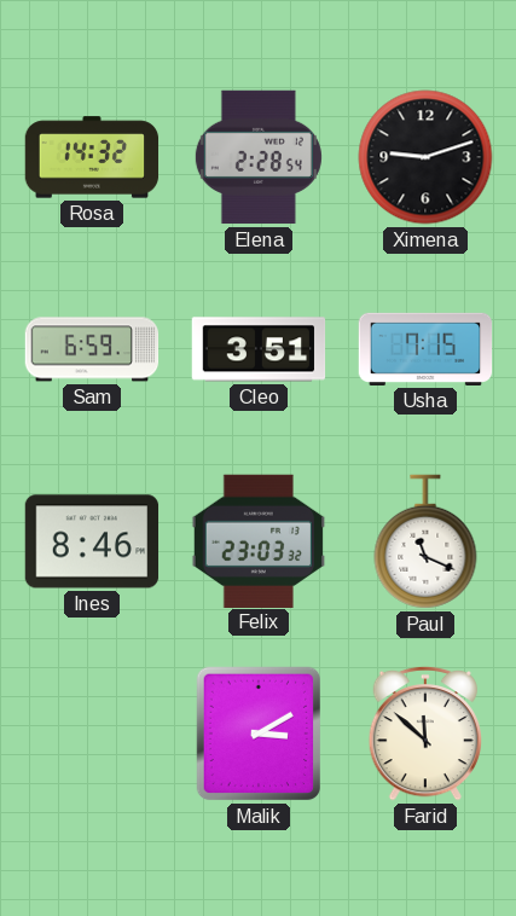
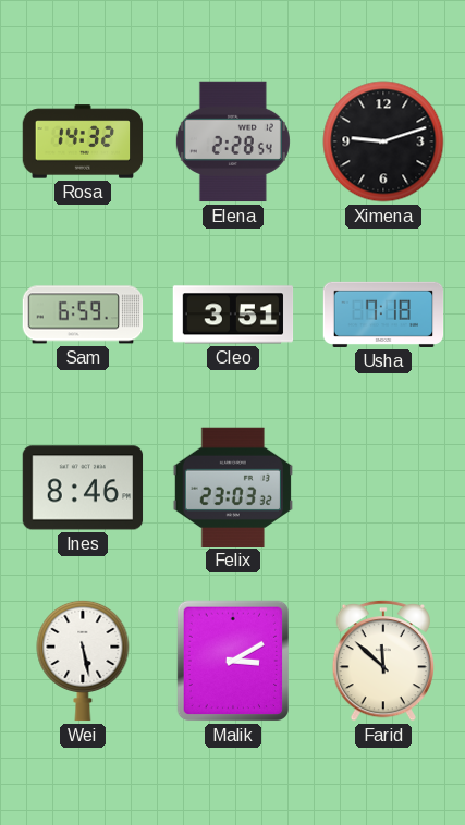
Usha: 7:15 -> 7:18
Paul: 11:19 -> none
Wei: none -> 5:28
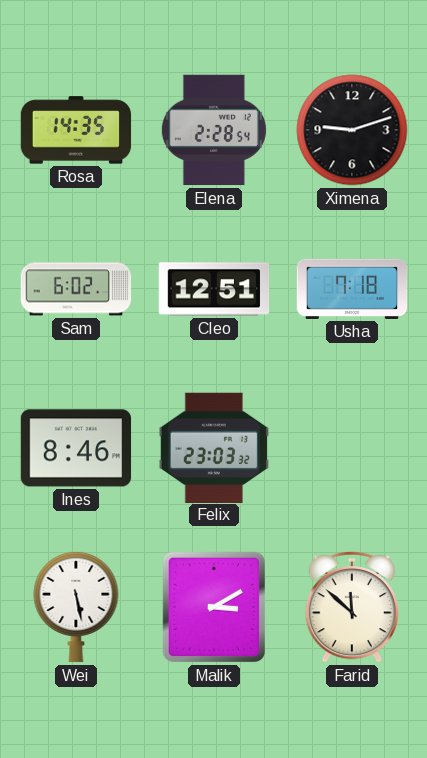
Rosa: 14:32 -> 14:35
Sam: 6:59 -> 6:02
Cleo: 3:51 -> 12:51
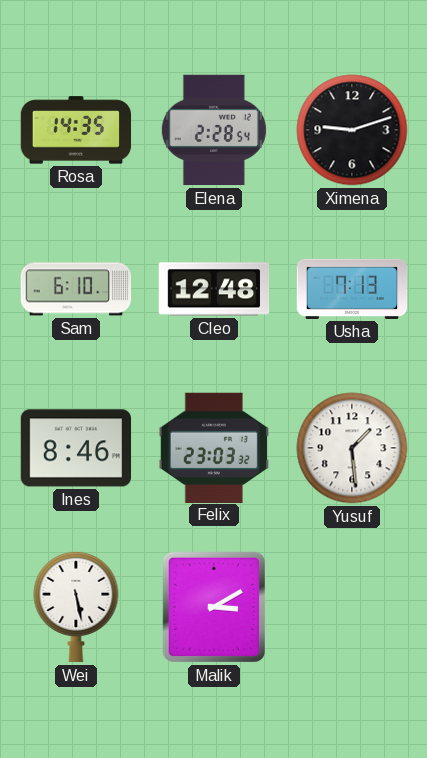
Sam: 6:02 -> 6:10
Cleo: 12:51 -> 12:48
Usha: 7:18 -> 7:13
Yusuf: none -> 1:29
Farid: 11:52 -> none
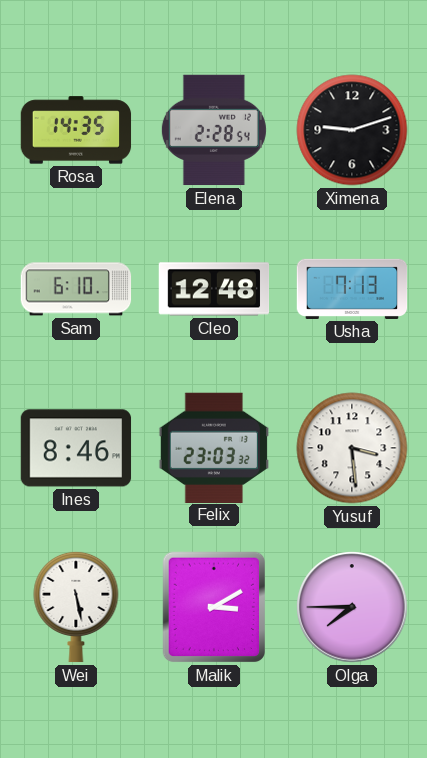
Yusuf: 1:29 -> 3:29
Olga: none -> 7:45
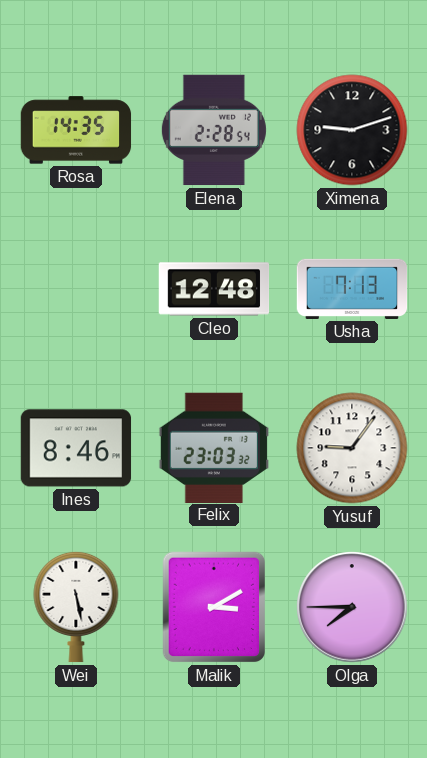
Sam: 6:10 -> none
Yusuf: 3:29 -> 9:06
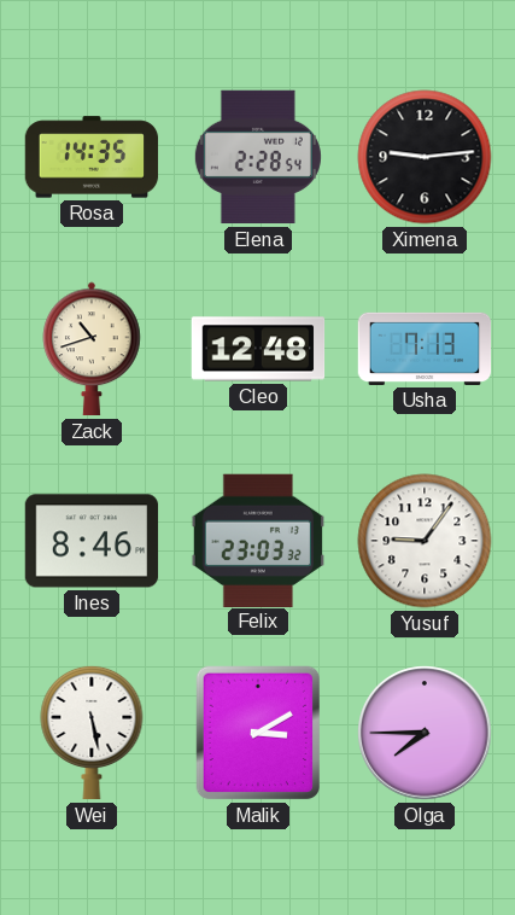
Ximena: 9:12 -> 9:14
Zack: none -> 10:42
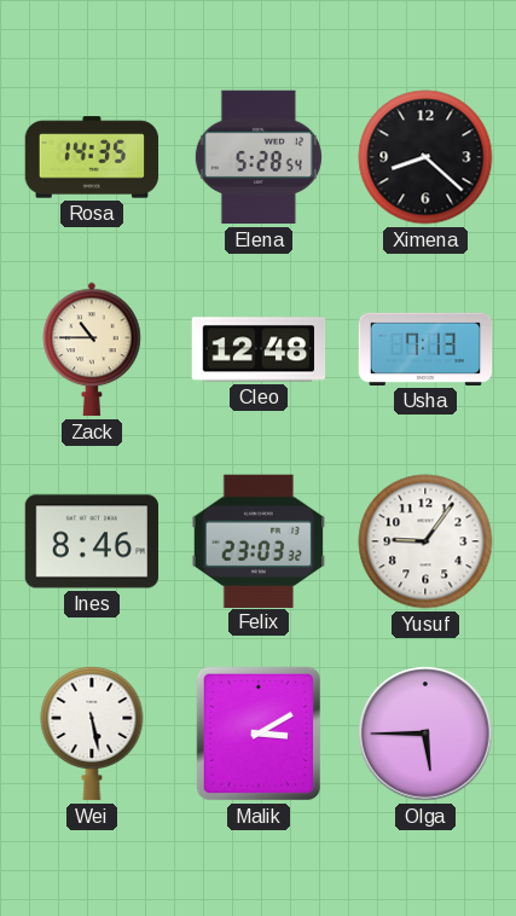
Elena: 2:28 -> 5:28
Ximena: 9:14 -> 8:22
Zack: 10:42 -> 10:45
Olga: 7:45 -> 5:45
